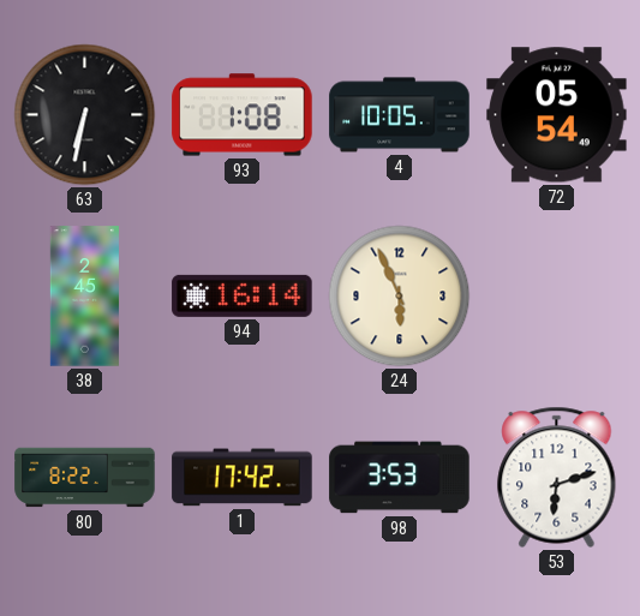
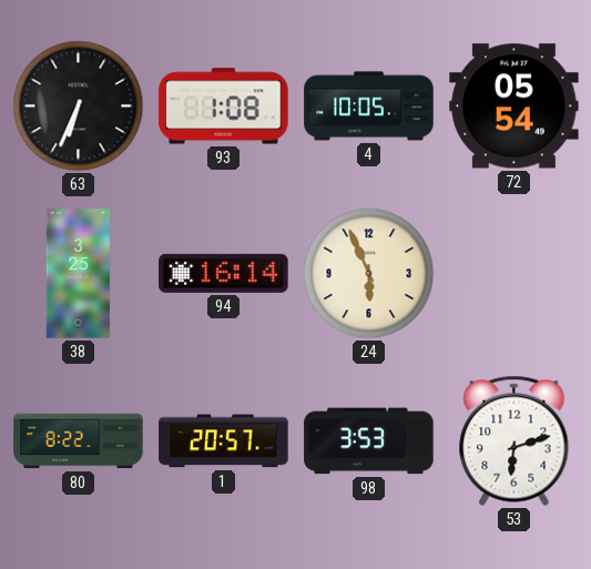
63: 6:32 -> 6:34
38: 2:45 -> 3:25
1: 17:42 -> 20:57
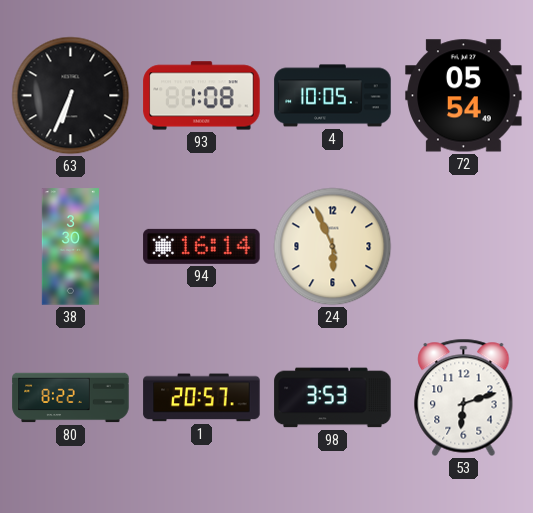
38: 3:25 -> 3:30
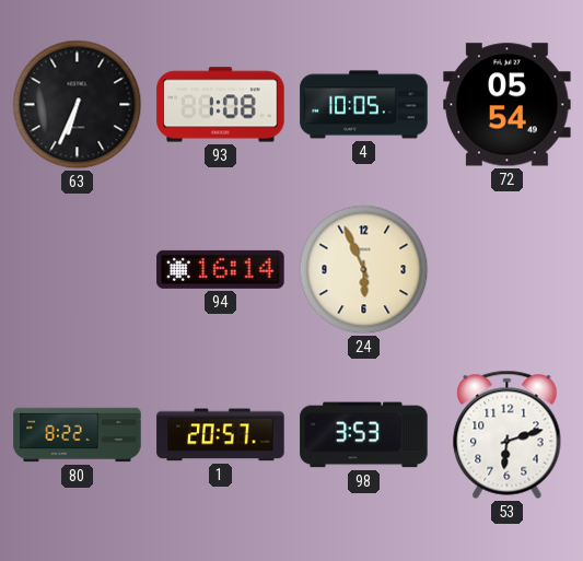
38: 3:30 -> none
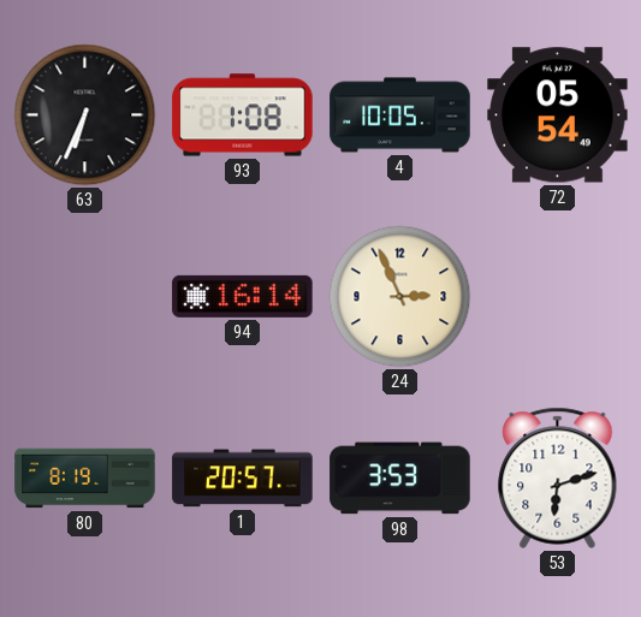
24: 5:56 -> 2:56
80: 8:22 -> 8:19
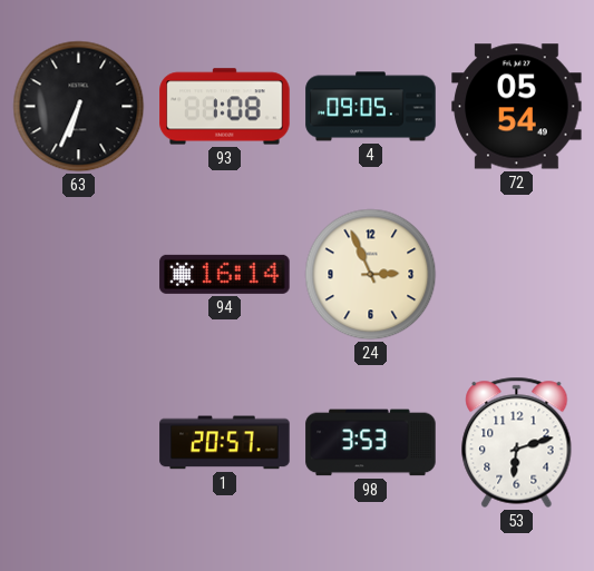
4: 10:05 -> 09:05
80: 8:19 -> none
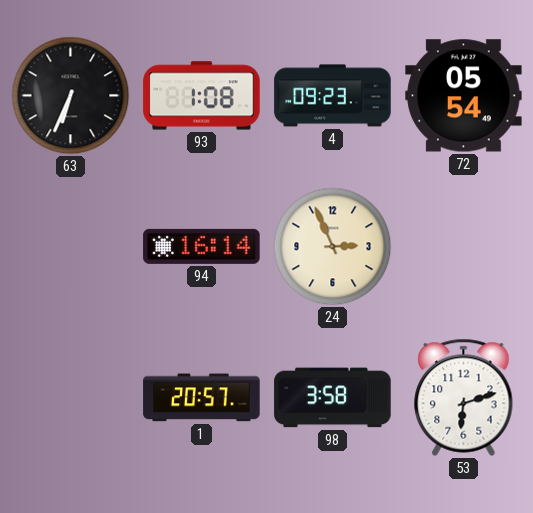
4: 09:05 -> 09:23
98: 3:53 -> 3:58
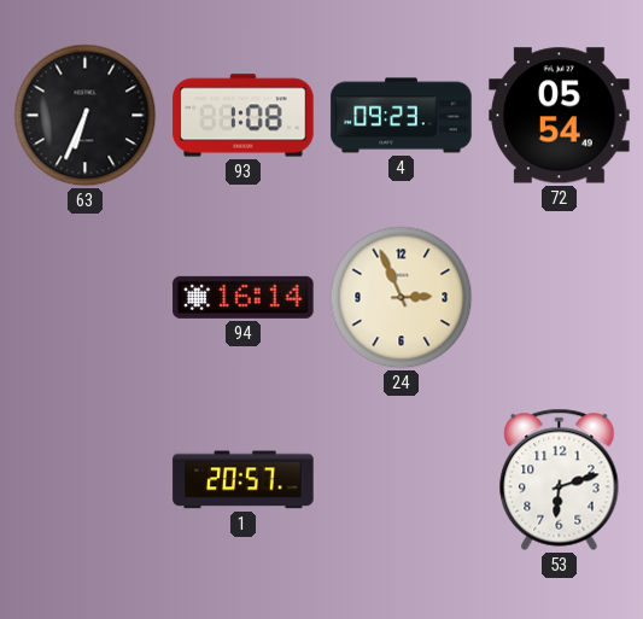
98: 3:58 -> none
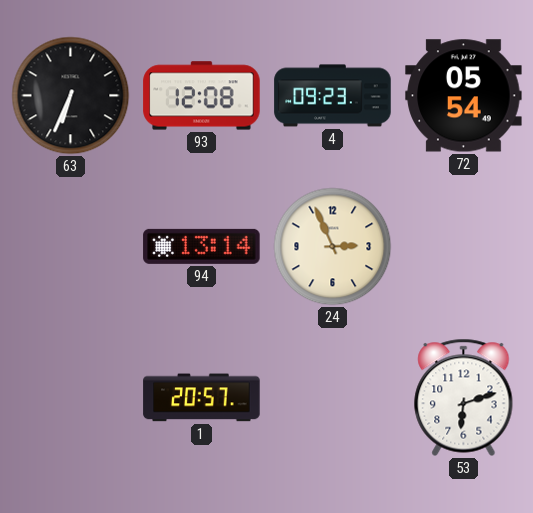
93: 1:08 -> 12:08
94: 16:14 -> 13:14
